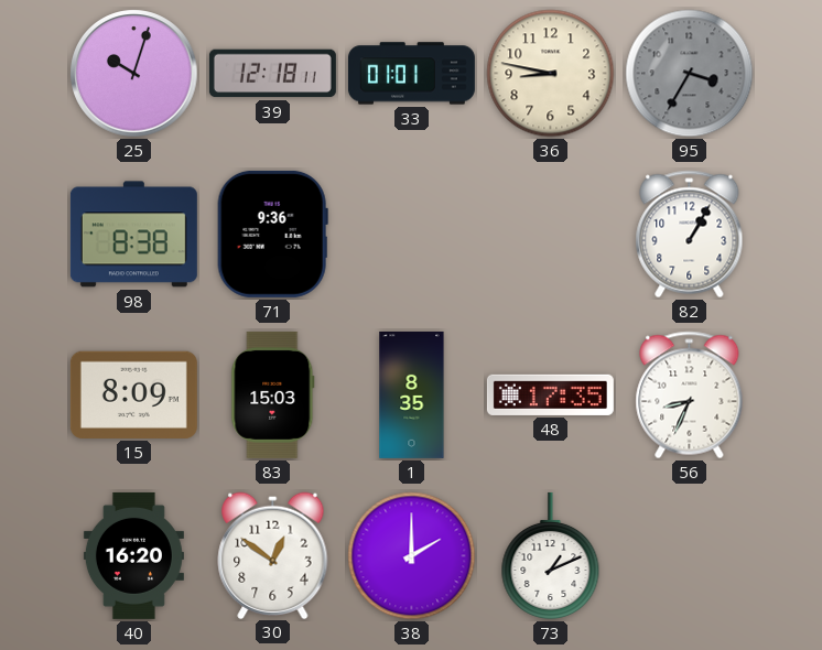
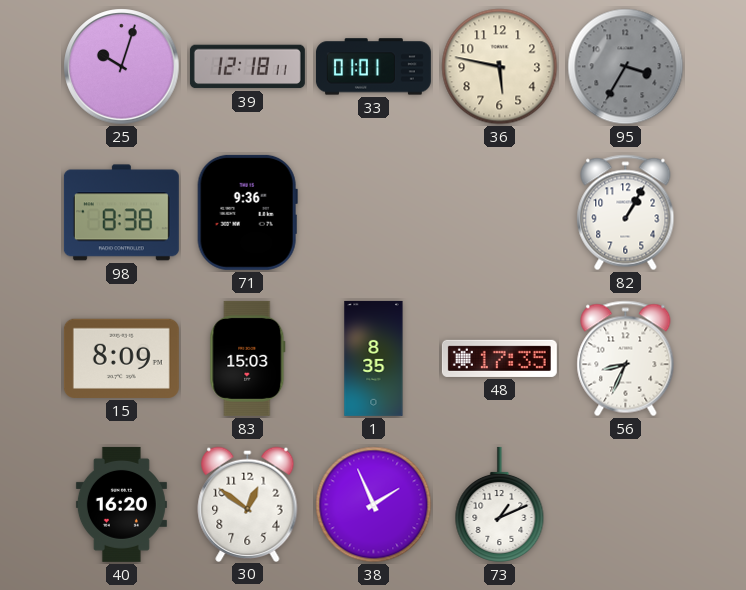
36: 8:47 -> 5:47
38: 2:00 -> 1:56
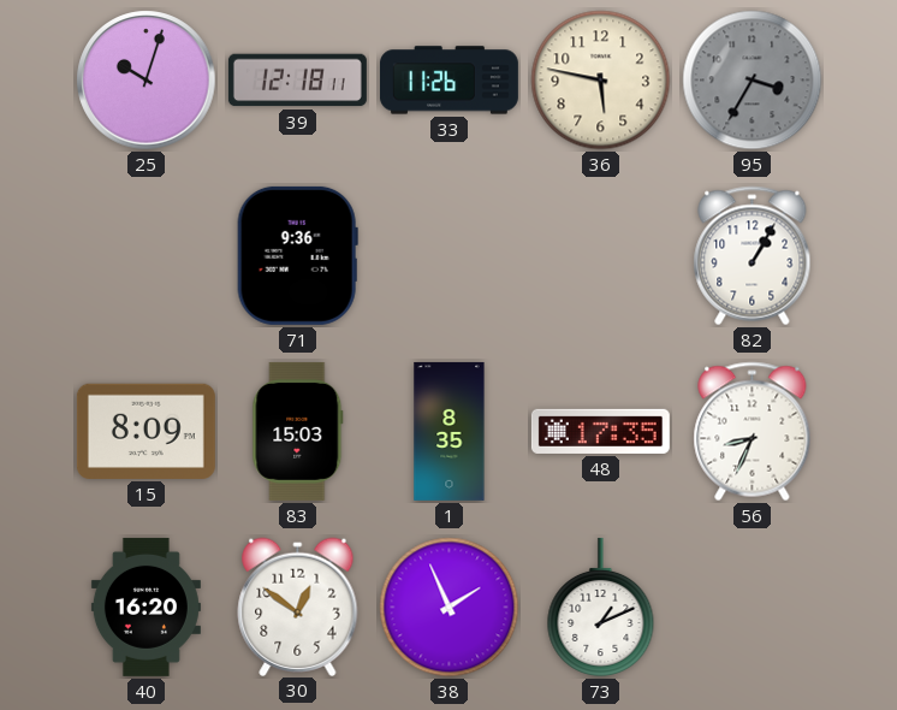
33: 01:01 -> 11:26
98: 8:38 -> none
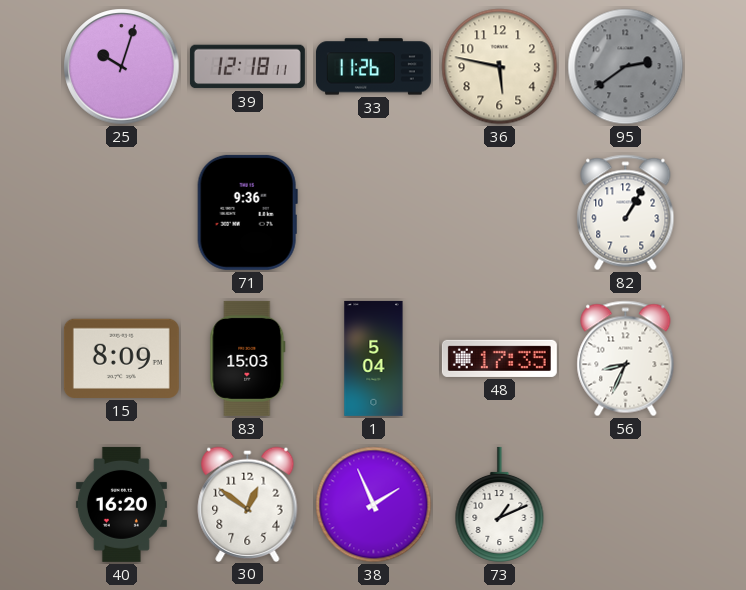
95: 3:35 -> 2:39
1: 8:35 -> 5:04
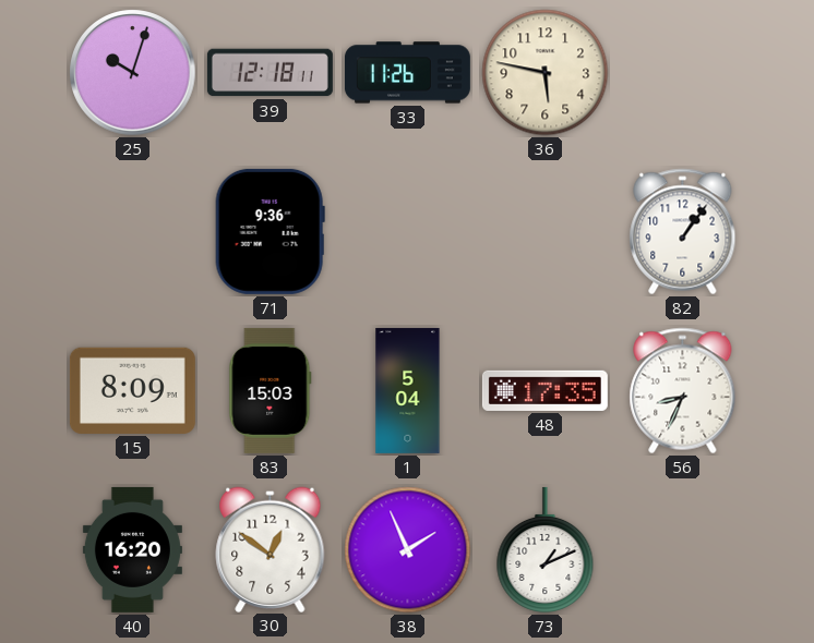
95: 2:39 -> none
82: 1:05 -> 1:06
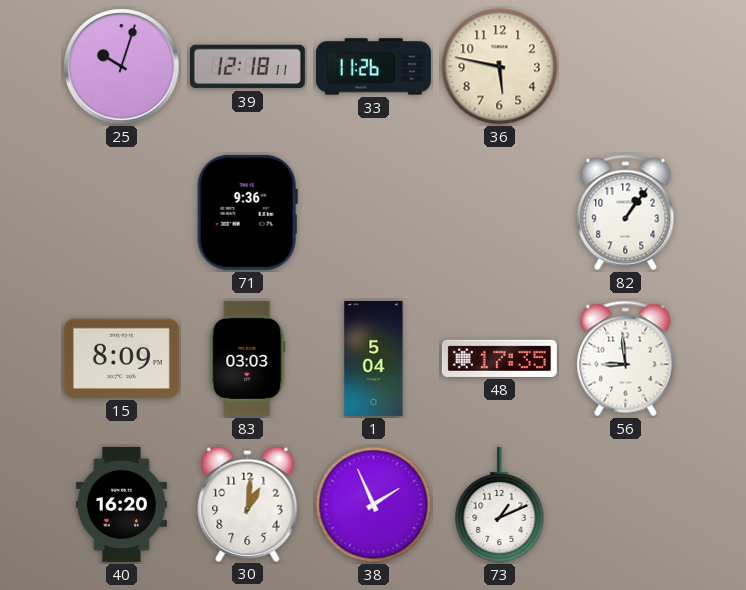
83: 15:03 -> 03:03
56: 8:34 -> 8:59
30: 12:51 -> 1:01
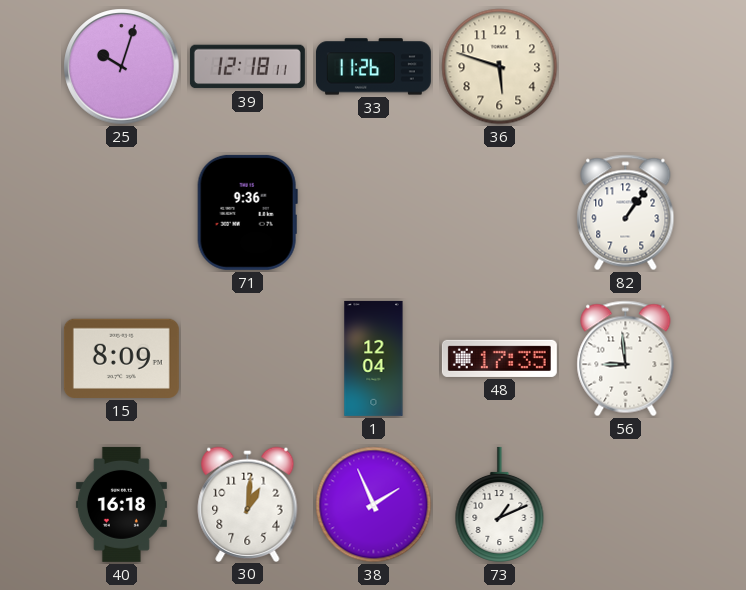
36: 5:47 -> 5:48
83: 03:03 -> none
1: 5:04 -> 12:04
40: 16:20 -> 16:18
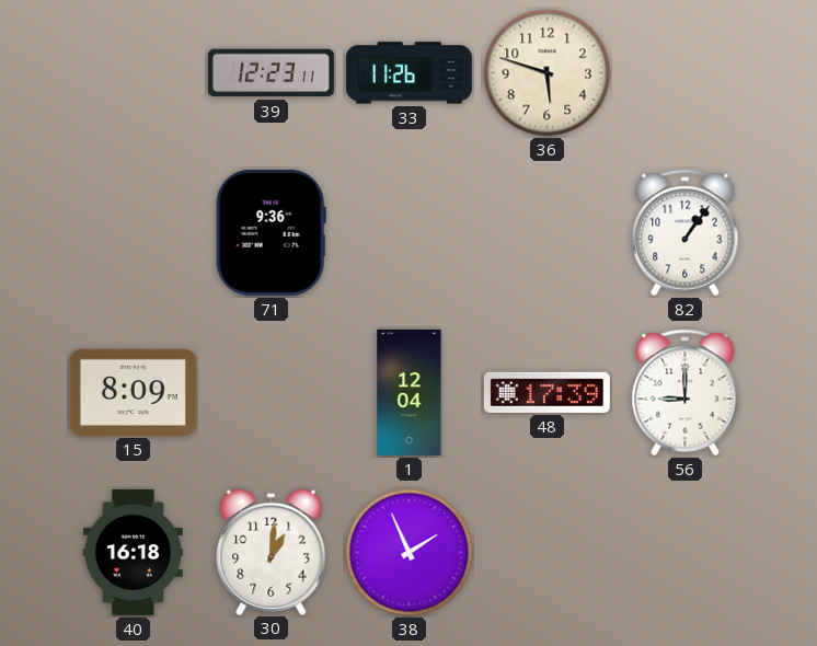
25: 10:03 -> none
39: 12:18 -> 12:23
48: 17:35 -> 17:39
56: 8:59 -> 9:00
73: 1:11 -> none
